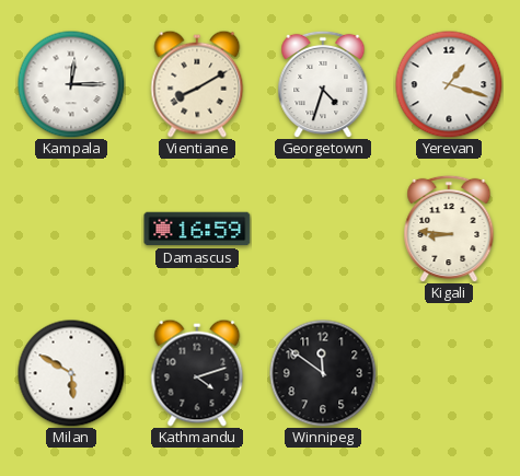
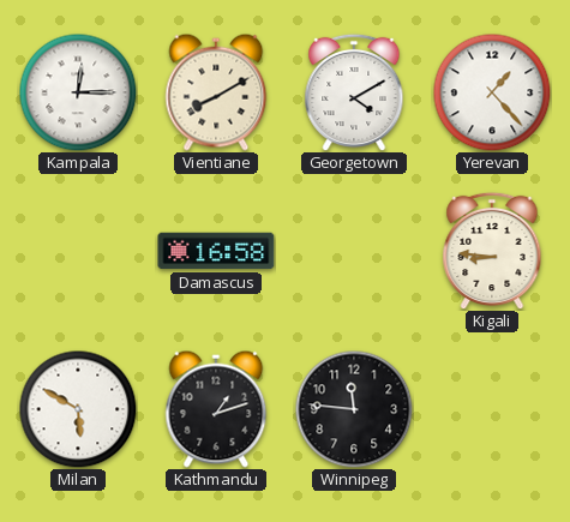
Georgetown: 4:33 -> 4:10
Yerevan: 1:18 -> 1:23
Damascus: 16:59 -> 16:58
Kathmandu: 4:12 -> 1:12
Winnipeg: 11:51 -> 11:46
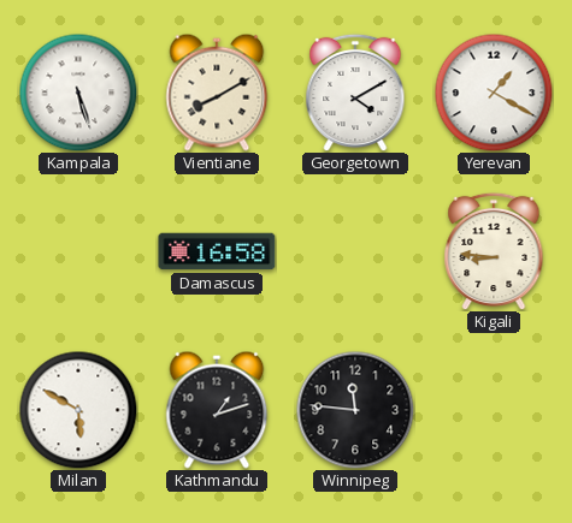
Kampala: 12:15 -> 5:27
Yerevan: 1:23 -> 1:20
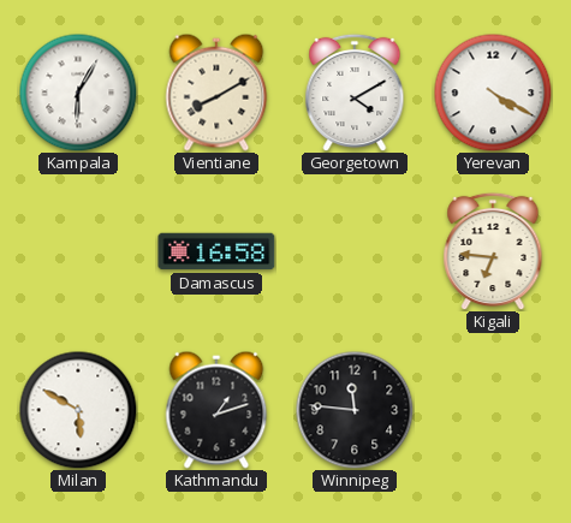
Kampala: 5:27 -> 6:05
Yerevan: 1:20 -> 4:20
Kigali: 8:46 -> 6:46
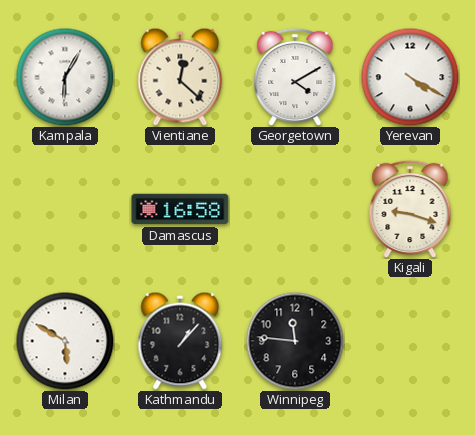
Vientiane: 8:10 -> 12:22
Kigali: 6:46 -> 9:18
Kathmandu: 1:12 -> 1:07
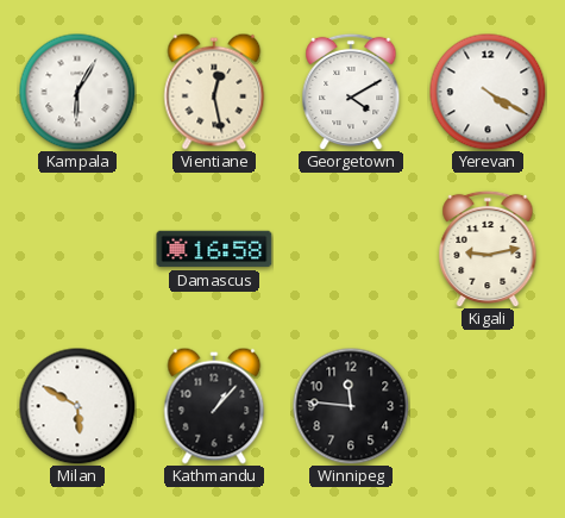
Vientiane: 12:22 -> 12:28
Kigali: 9:18 -> 9:13
